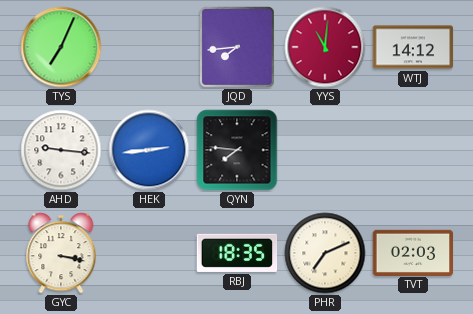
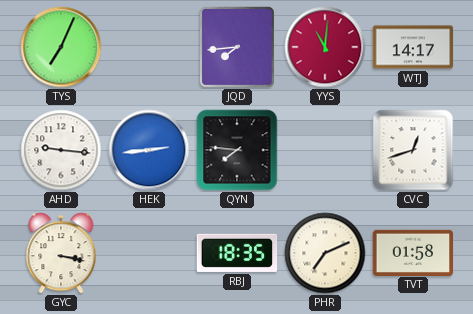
WTJ: 14:12 -> 14:17
CVC: none -> 12:42
TVT: 02:03 -> 01:58
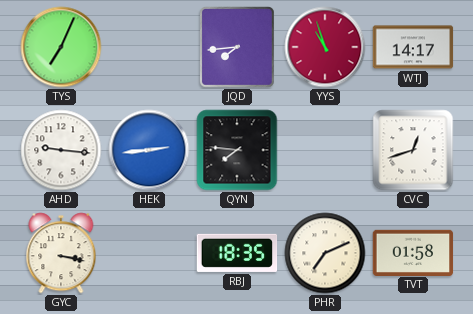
YYS: 11:01 -> 10:57
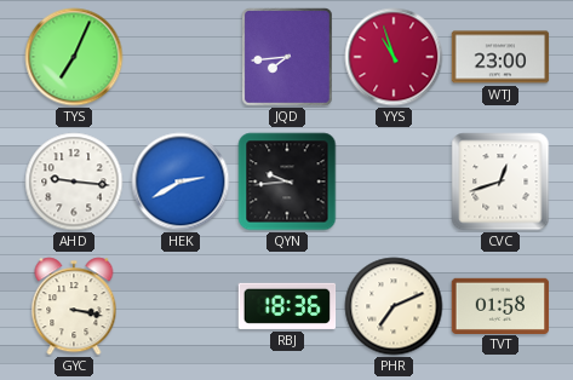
WTJ: 14:17 -> 23:00
HEK: 2:44 -> 2:40
QYN: 7:46 -> 9:44
RBJ: 18:35 -> 18:36
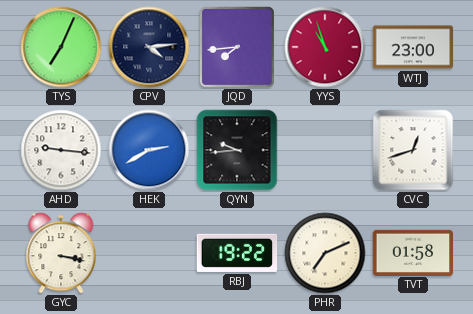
CPV: none -> 4:14
RBJ: 18:36 -> 19:22
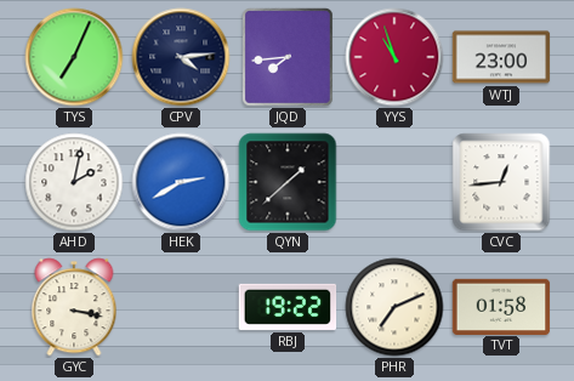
AHD: 9:16 -> 2:02
QYN: 9:44 -> 1:38
CVC: 12:42 -> 12:44
